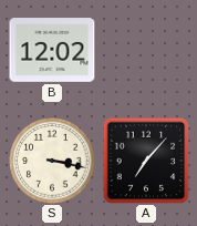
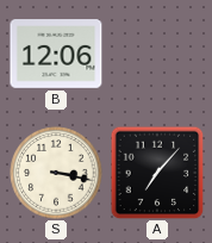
B: 12:02 -> 12:06
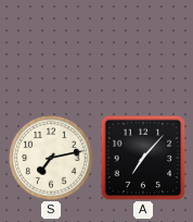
B: 12:06 -> none
S: 3:17 -> 7:13
